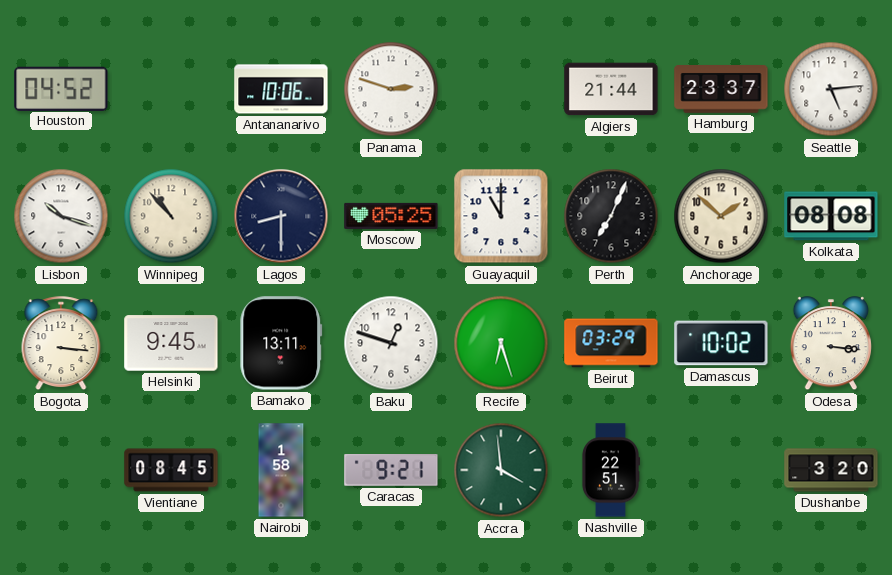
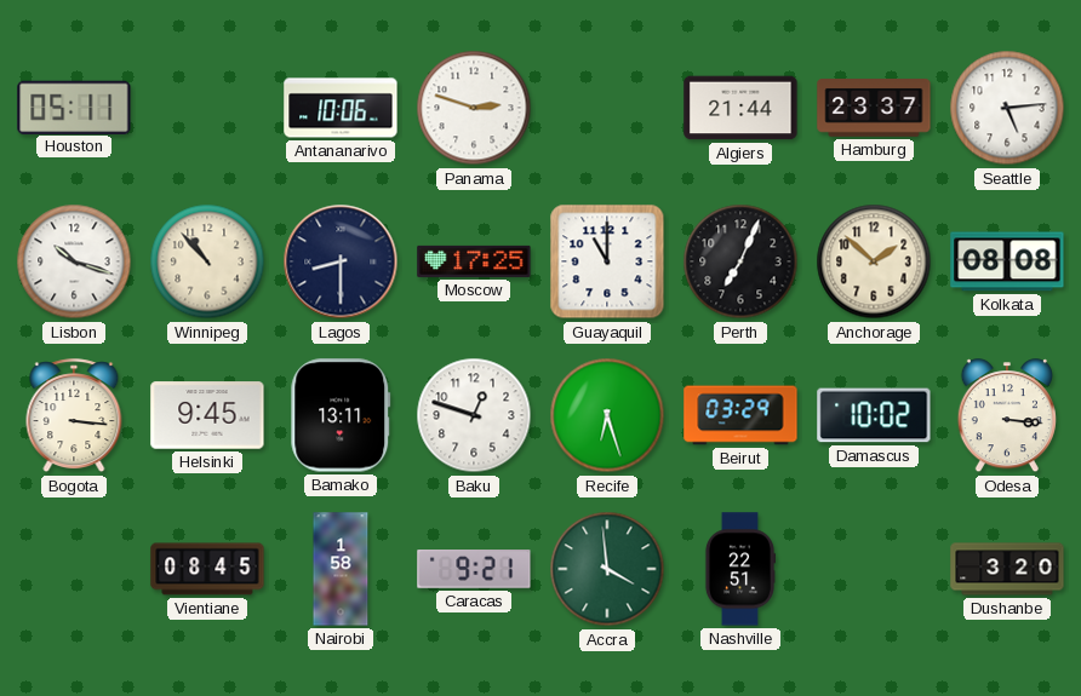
Houston: 04:52 -> 05:11
Moscow: 05:25 -> 17:25
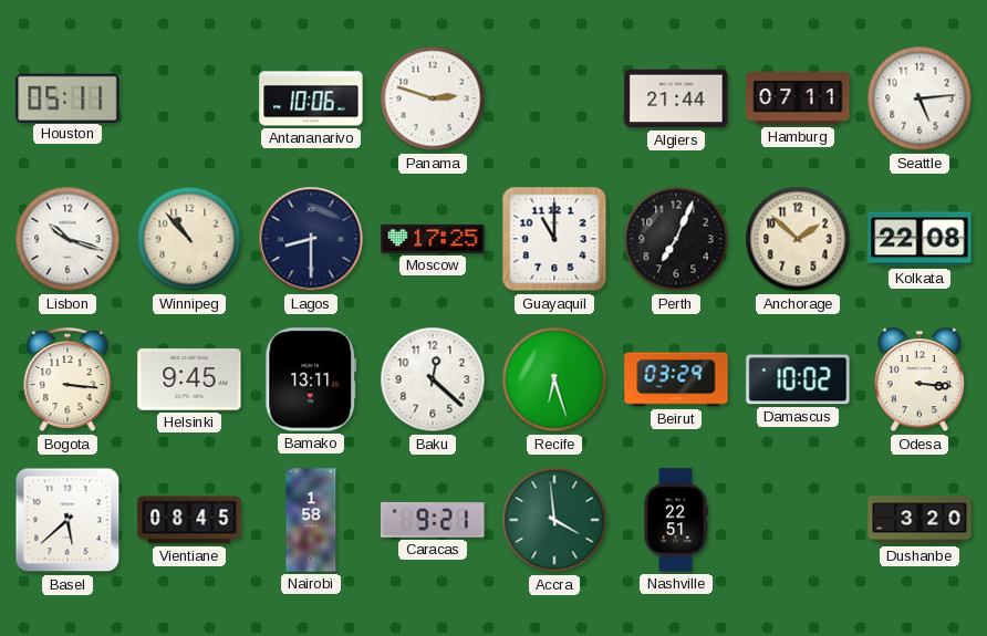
Hamburg: 23:37 -> 07:11
Kolkata: 08:08 -> 22:08
Baku: 12:48 -> 12:22
Basel: none -> 5:38
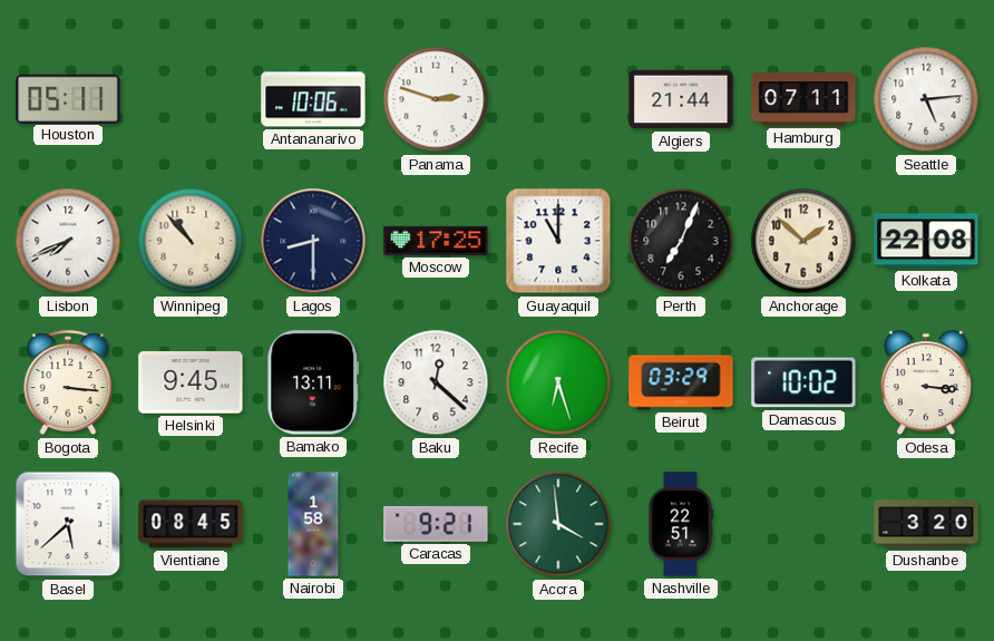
Lisbon: 10:18 -> 7:41
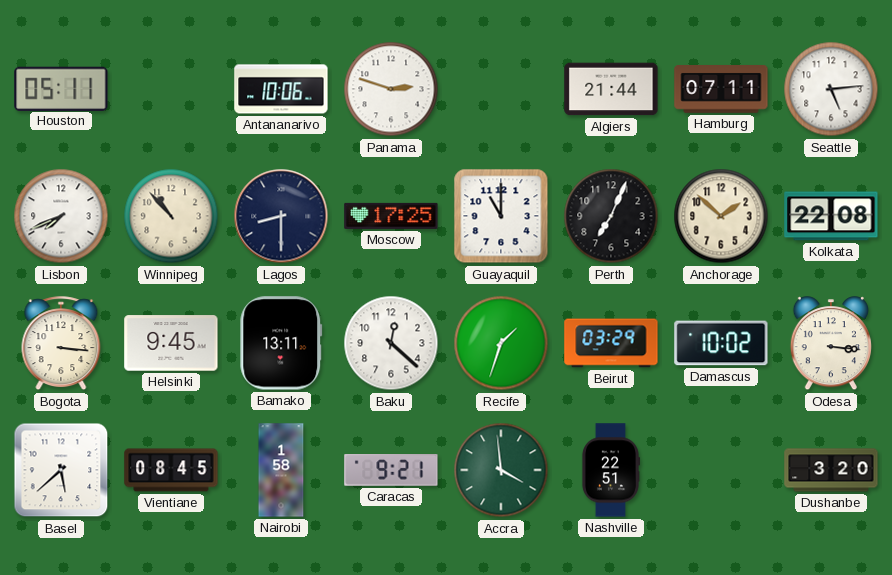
Recife: 6:27 -> 1:33
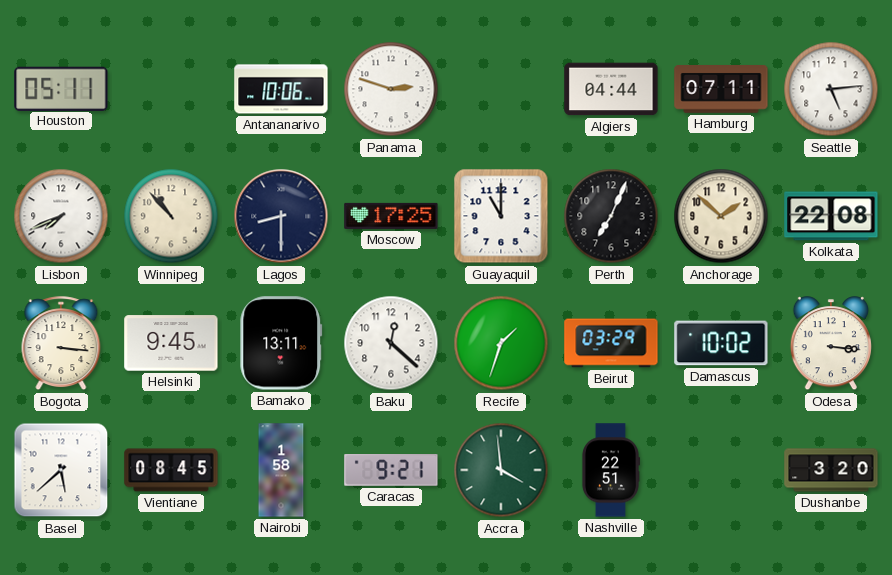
Algiers: 21:44 -> 04:44
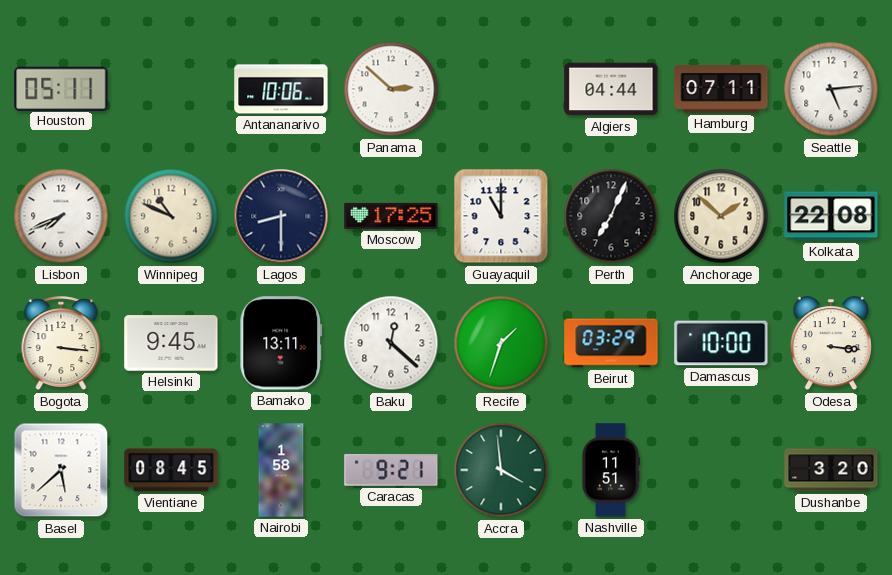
Panama: 2:48 -> 2:52
Winnipeg: 10:53 -> 10:49
Damascus: 10:02 -> 10:00
Nashville: 22:51 -> 11:51
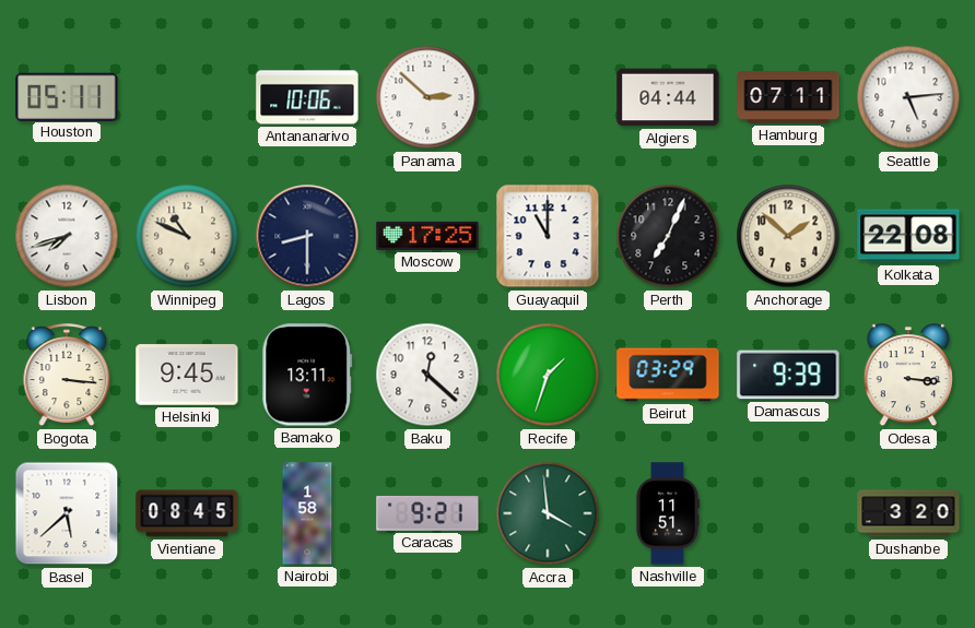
Lisbon: 7:41 -> 7:42
Damascus: 10:00 -> 9:39
